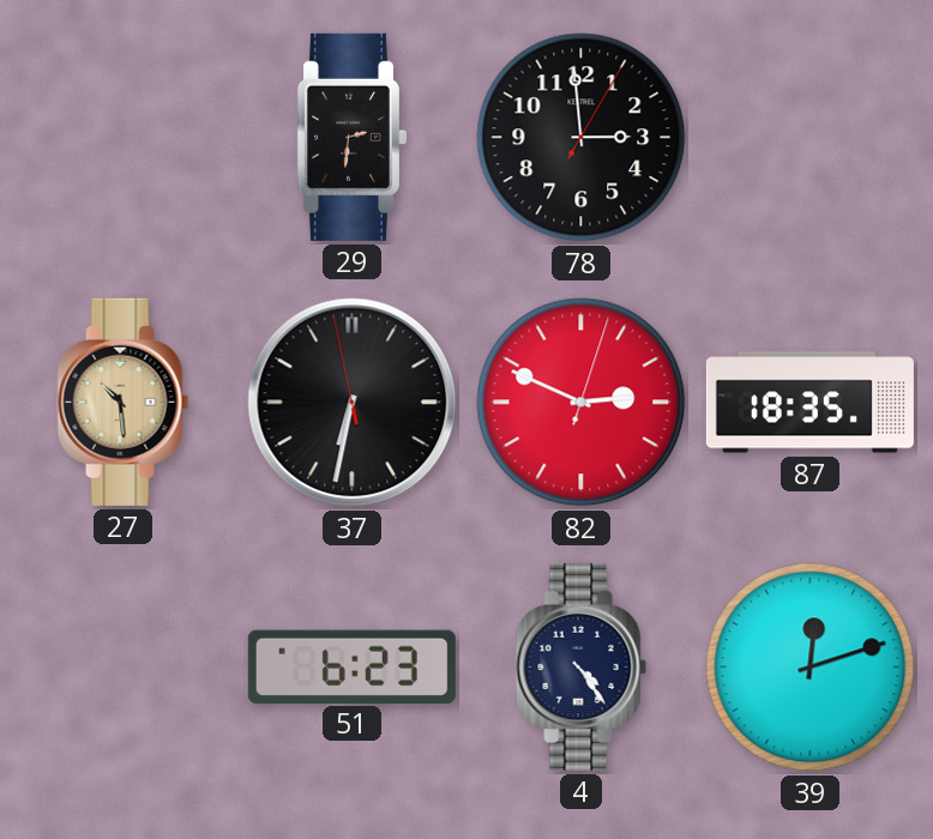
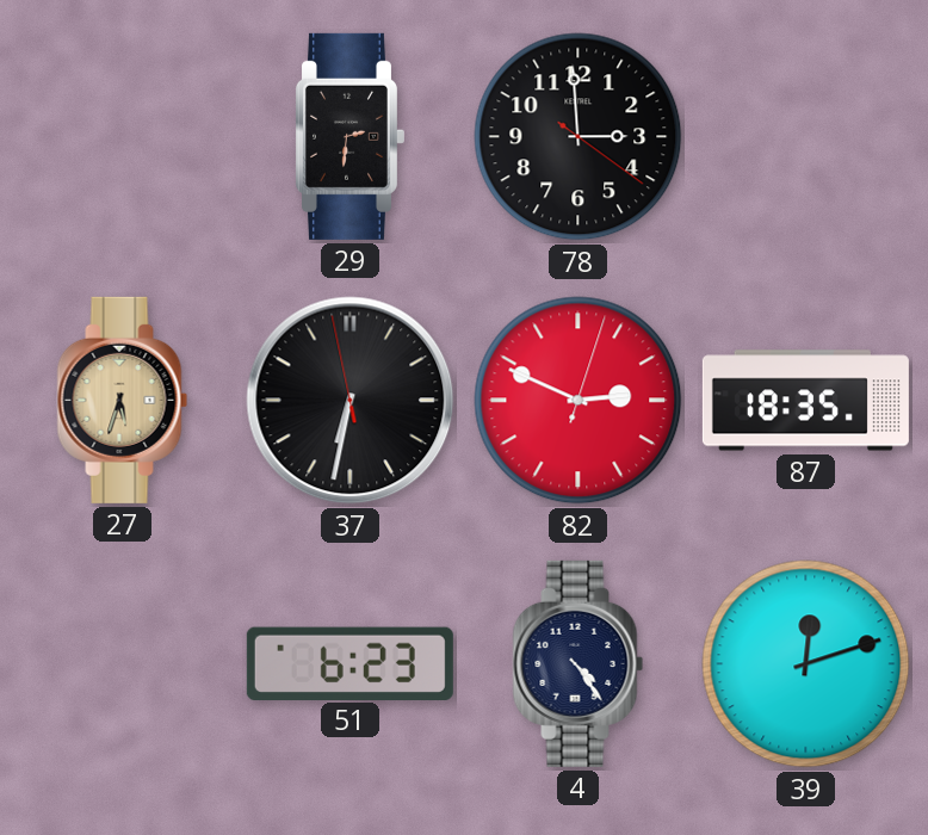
78: 2:59:05 -> 2:59:21
27: 10:29 -> 5:33
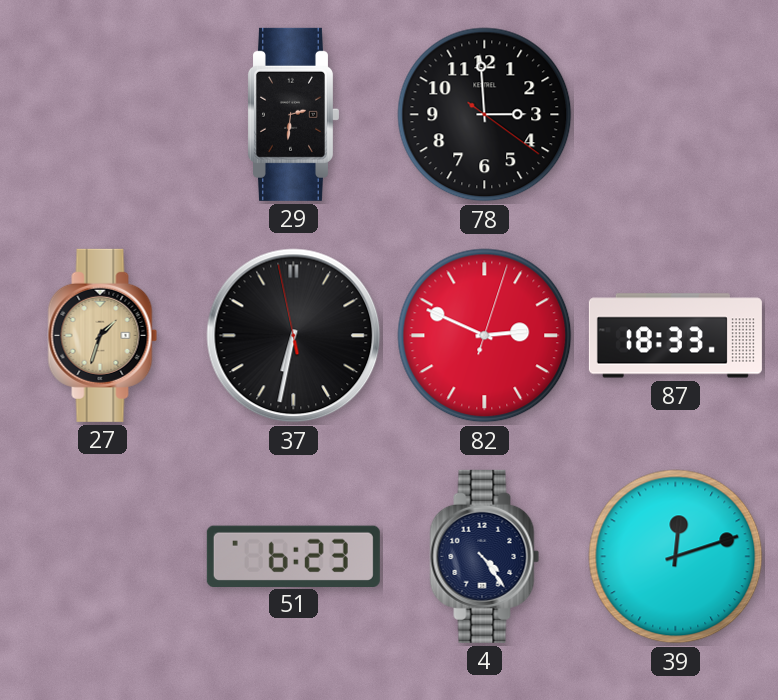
27: 5:33 -> 1:33
87: 18:35 -> 18:33
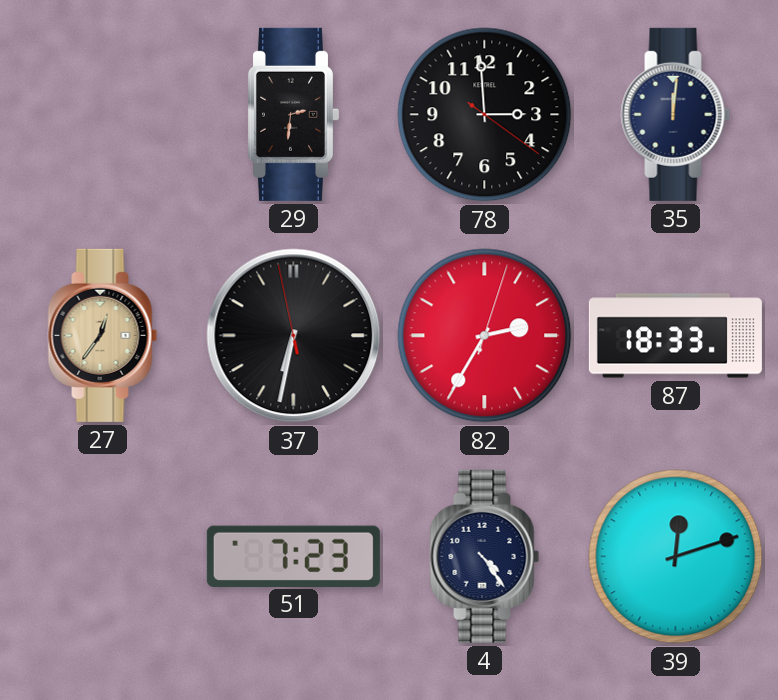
35: none -> 12:01
27: 1:33 -> 12:36
82: 2:49 -> 2:35
51: 6:23 -> 7:23
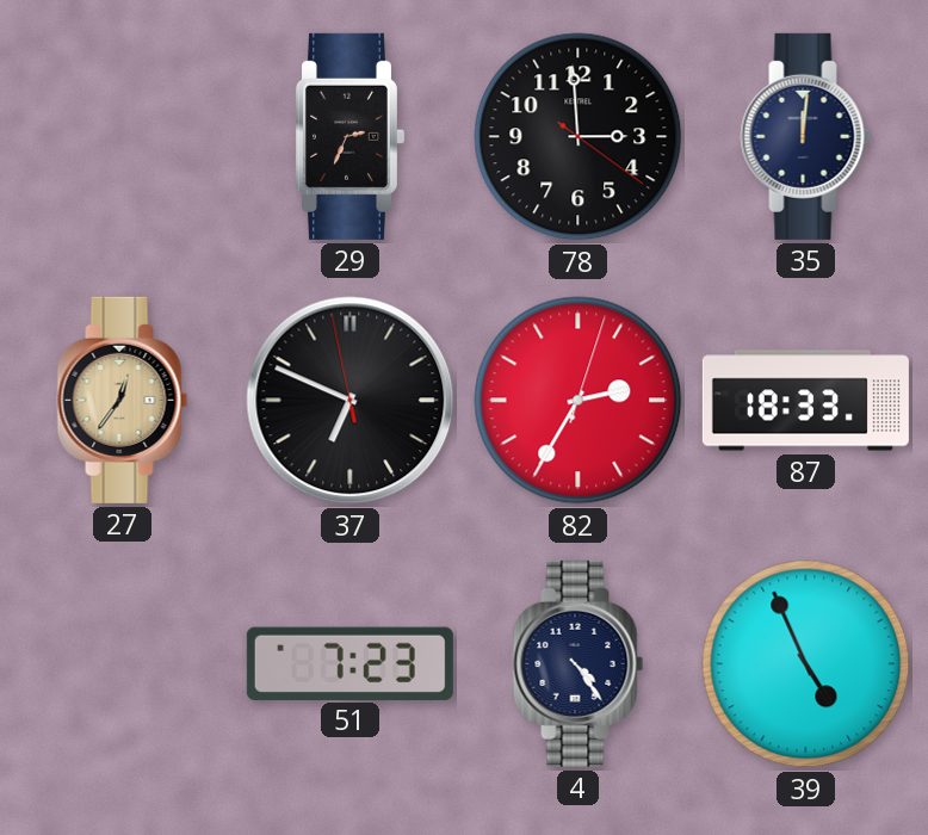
29: 2:31 -> 2:34
37: 6:31 -> 6:48
39: 12:12 -> 4:56
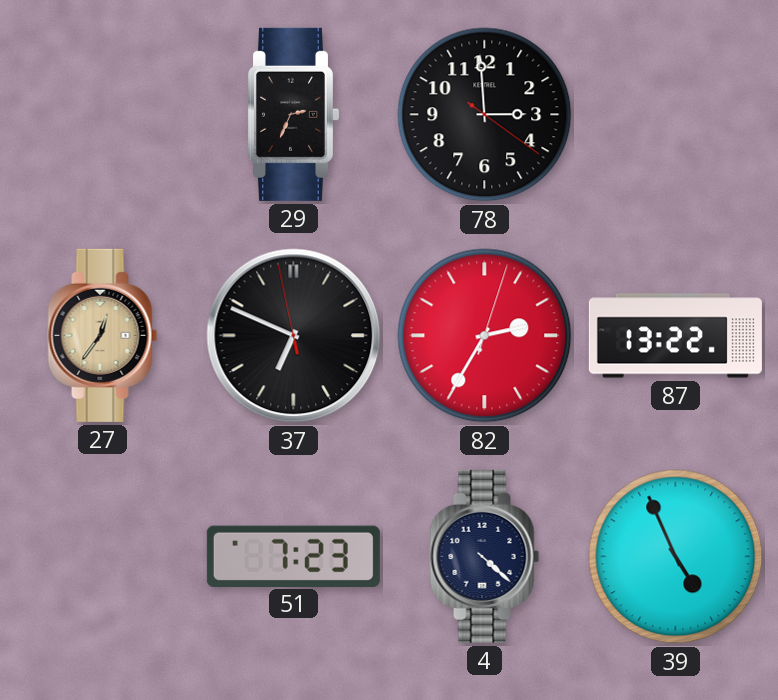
35: 12:01 -> none
87: 18:33 -> 13:22
4: 4:24 -> 4:22
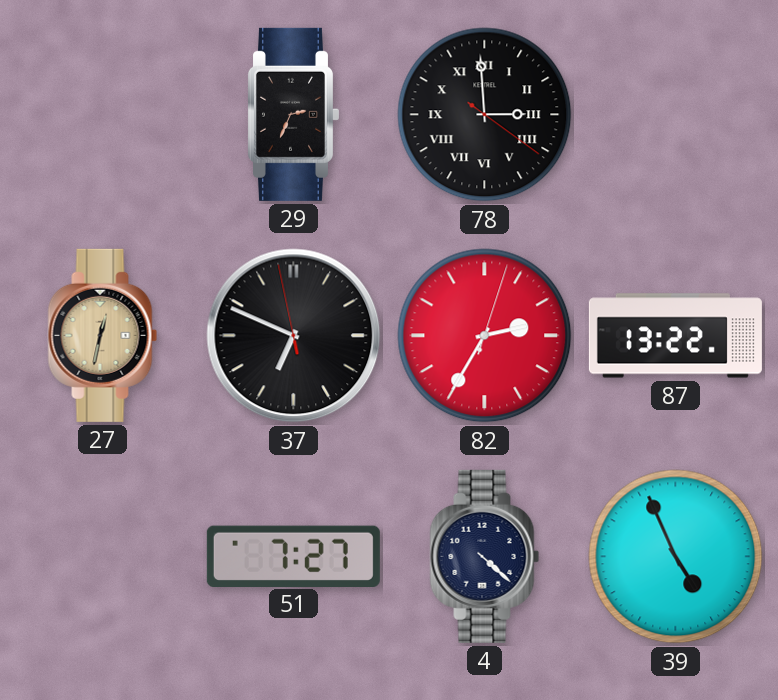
78 numerals: Arabic -> Roman
27: 12:36 -> 12:32
51: 7:23 -> 7:27
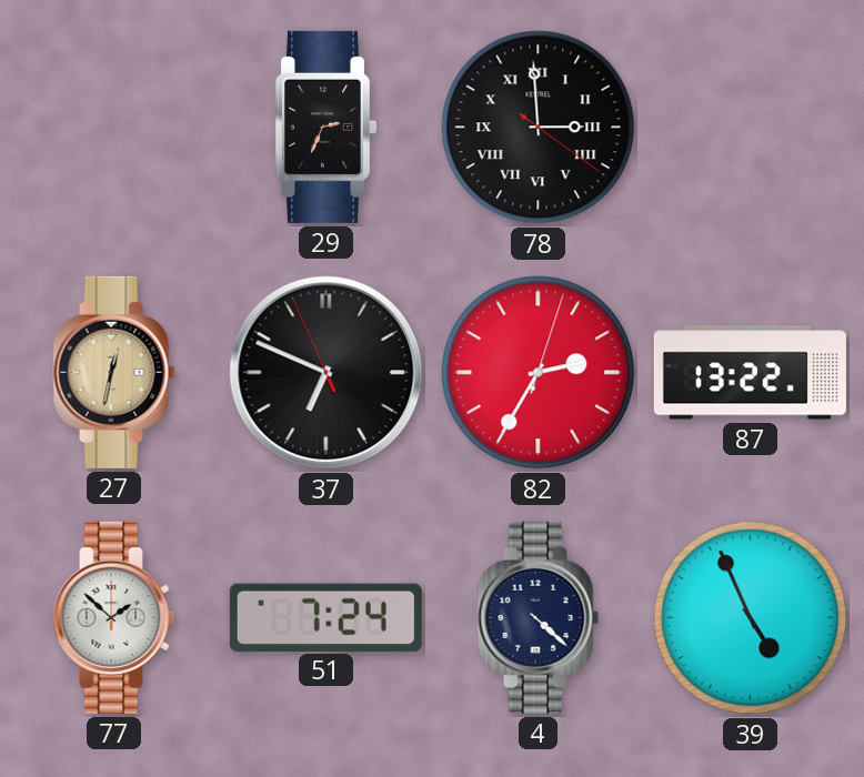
37: 6:48:58 -> 6:48:56
77: none -> 1:52
51: 7:27 -> 7:24
